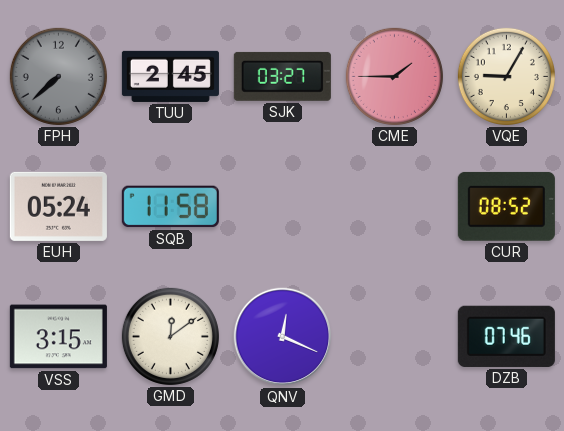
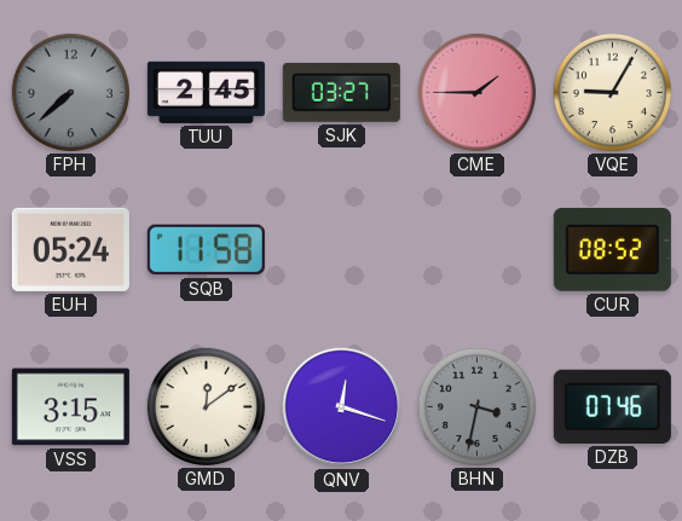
QNV: 12:19 -> 12:18
BHN: none -> 3:32
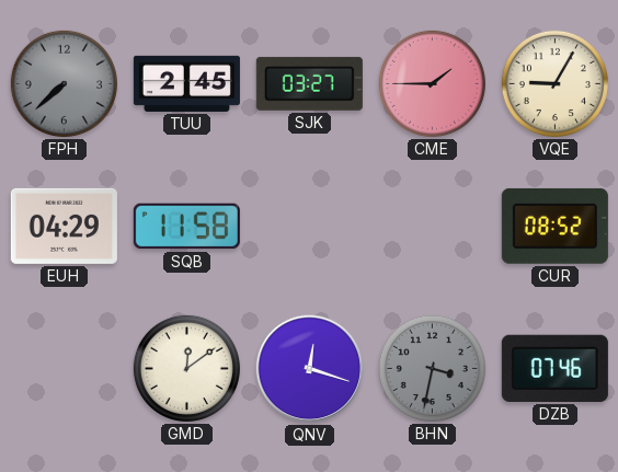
EUH: 05:24 -> 04:29
VSS: 3:15 -> none
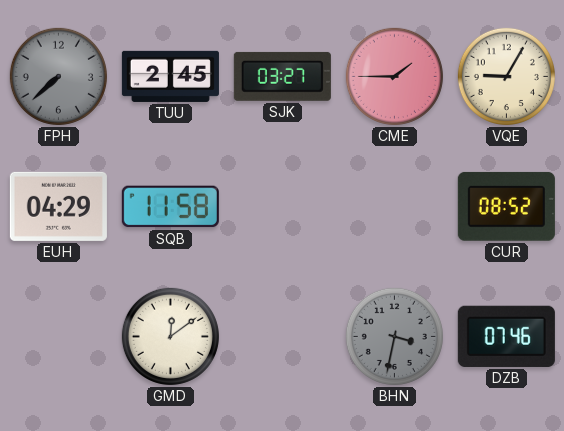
QNV: 12:18 -> none
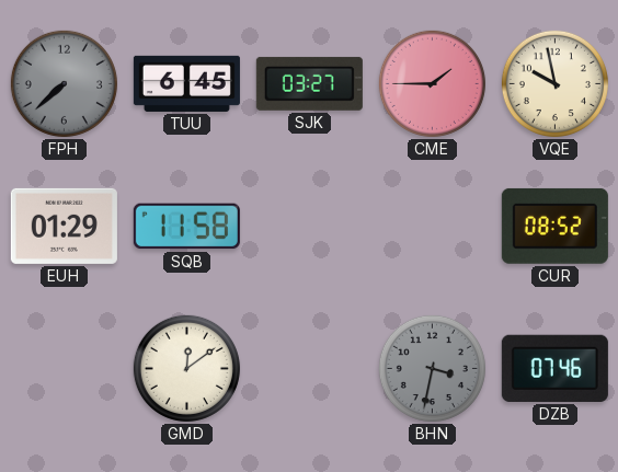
TUU: 2:45 -> 6:45
VQE: 9:05 -> 9:58
EUH: 04:29 -> 01:29
